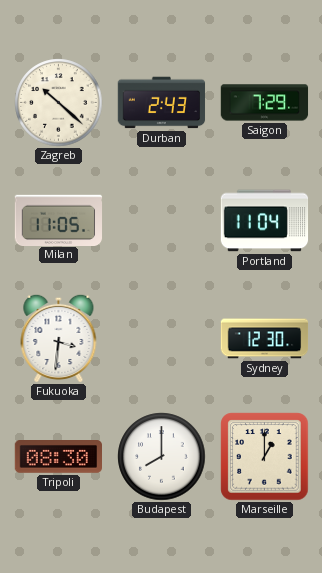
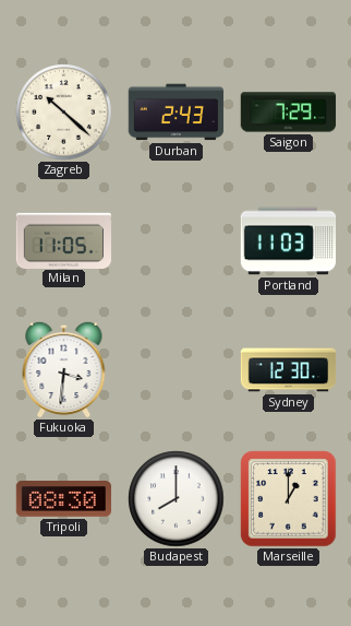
Portland: 11:04 -> 11:03
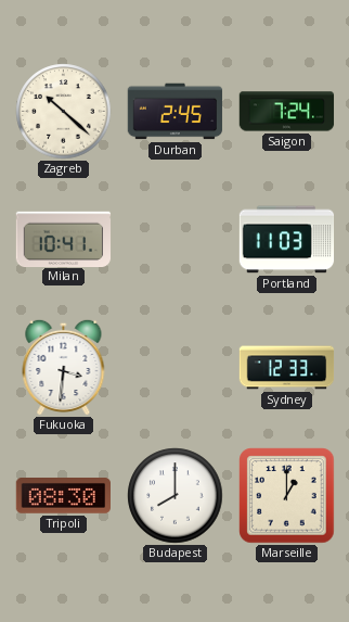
Durban: 2:43 -> 2:45
Saigon: 7:29 -> 7:24
Milan: 11:05 -> 10:41
Sydney: 12:30 -> 12:33
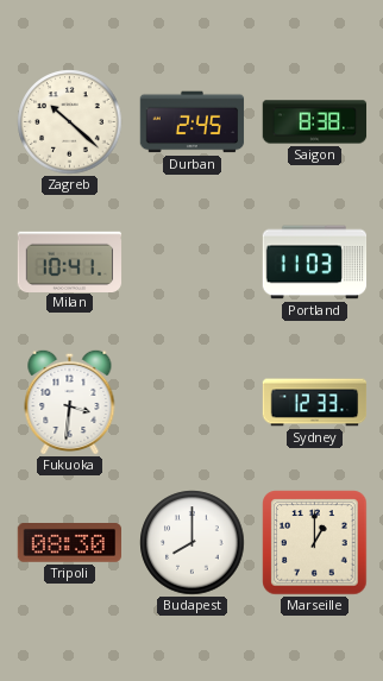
Saigon: 7:24 -> 8:38
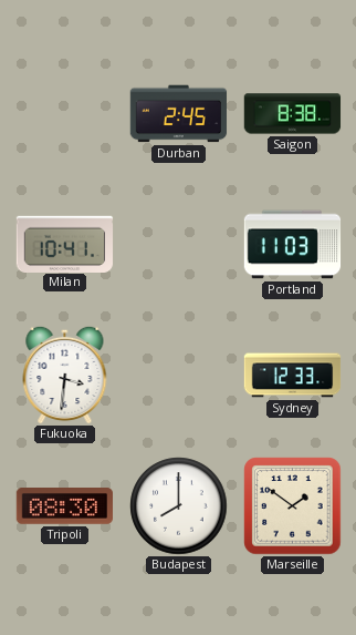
Zagreb: 10:22 -> none
Marseille: 1:00 -> 1:51
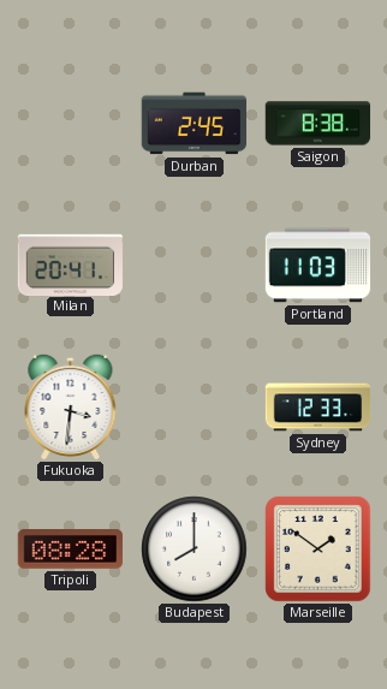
Milan: 10:41 -> 20:41
Tripoli: 08:30 -> 08:28
